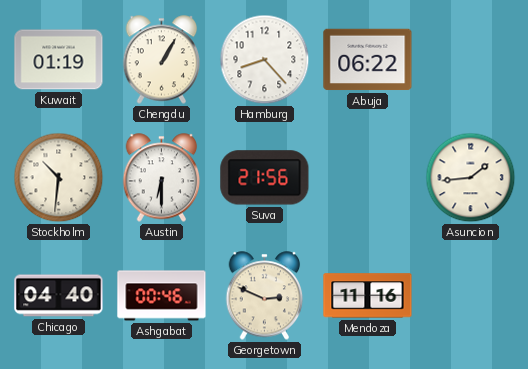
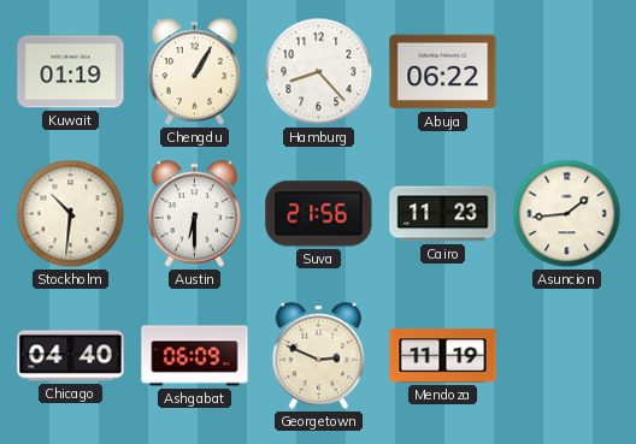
Cairo: none -> 11:23
Ashgabat: 00:46 -> 06:09
Mendoza: 11:16 -> 11:19
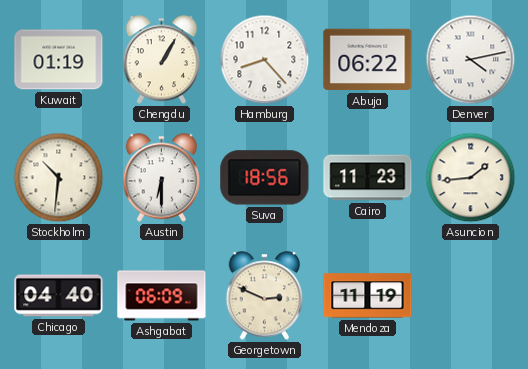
Denver: none -> 4:13
Suva: 21:56 -> 18:56
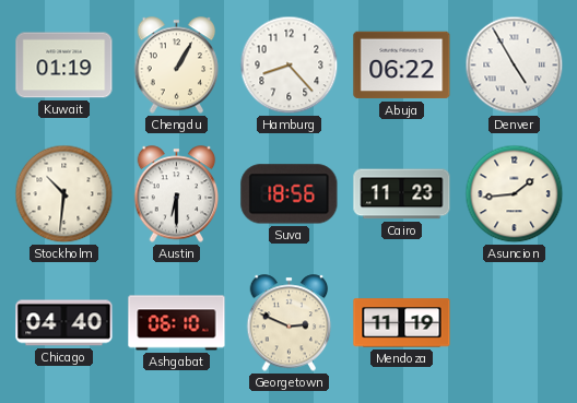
Denver: 4:13 -> 4:55
Ashgabat: 06:09 -> 06:10
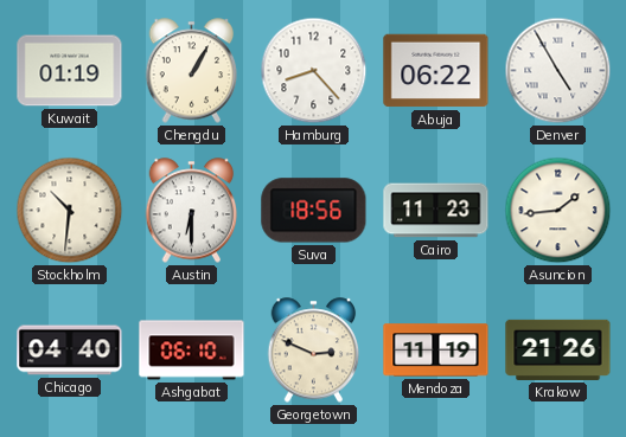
Krakow: none -> 21:26
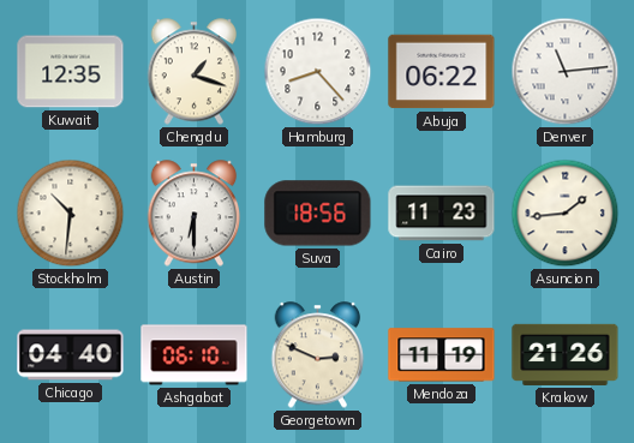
Kuwait: 01:19 -> 12:35
Chengdu: 1:05 -> 1:18
Denver: 4:55 -> 11:14
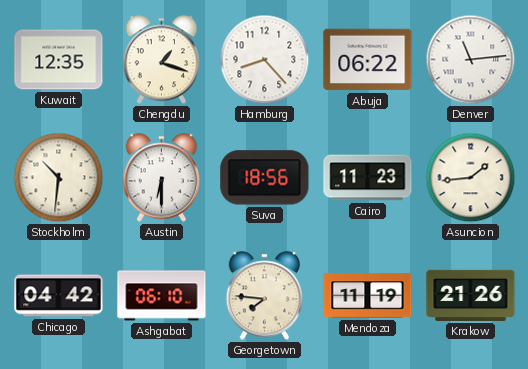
Chicago: 04:40 -> 04:42
Georgetown: 2:49 -> 7:46
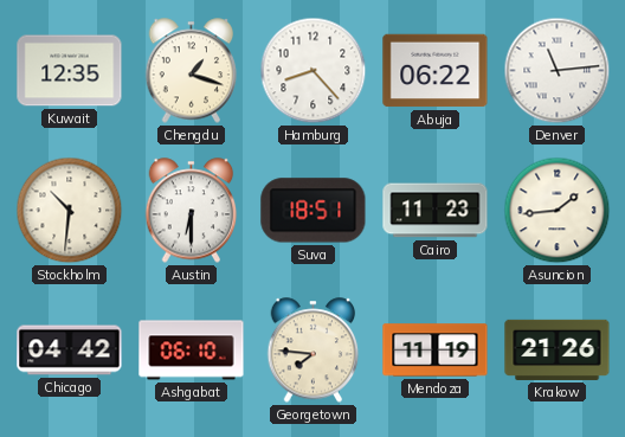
Suva: 18:56 -> 18:51
